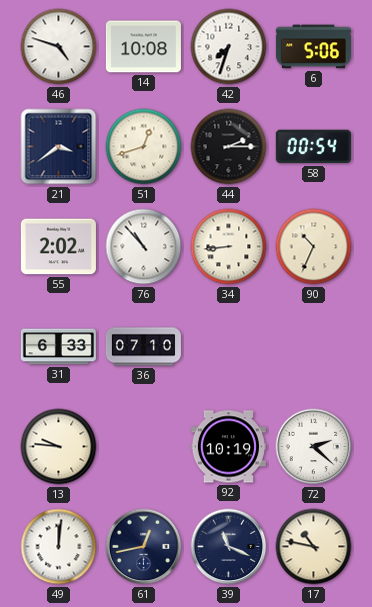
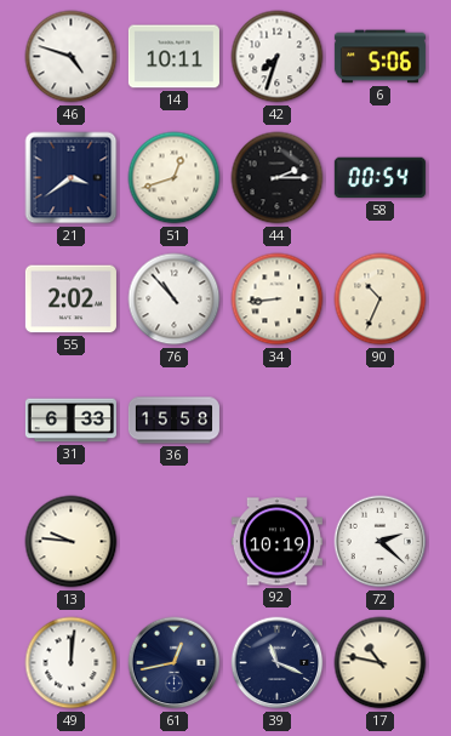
14: 10:08 -> 10:11
36: 07:10 -> 15:58
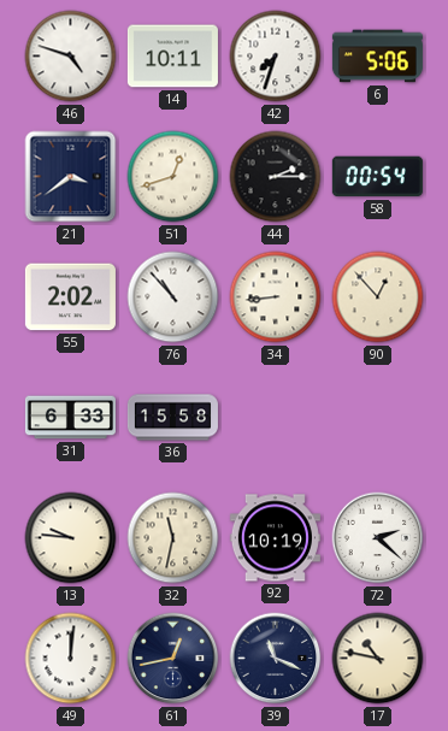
90: 10:34 -> 12:53
32: none -> 11:32
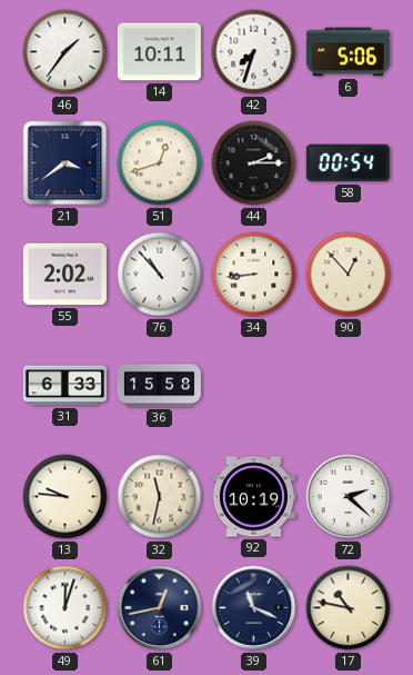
46: 4:48 -> 1:36
49: 12:01 -> 12:03
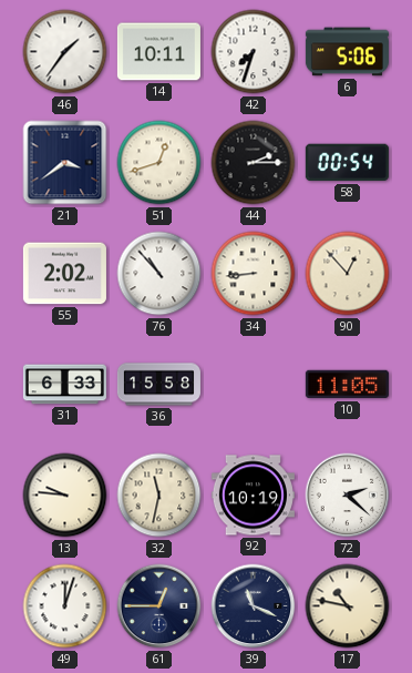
10: none -> 11:05
61: 12:43 -> 12:45
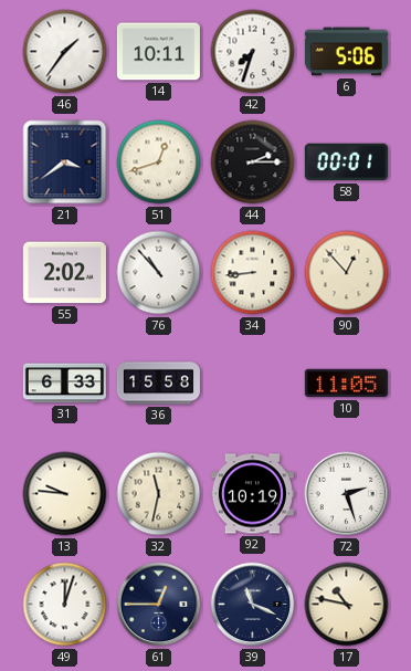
58: 00:54 -> 00:01
72: 2:22 -> 2:27
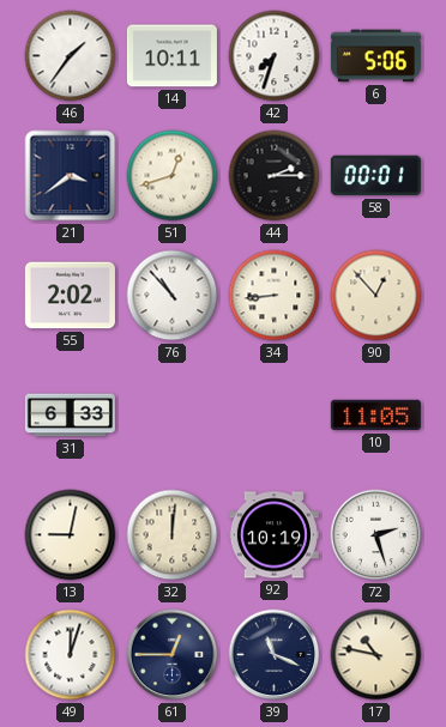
36: 15:58 -> none
13: 9:46 -> 9:02
32: 11:32 -> 12:01
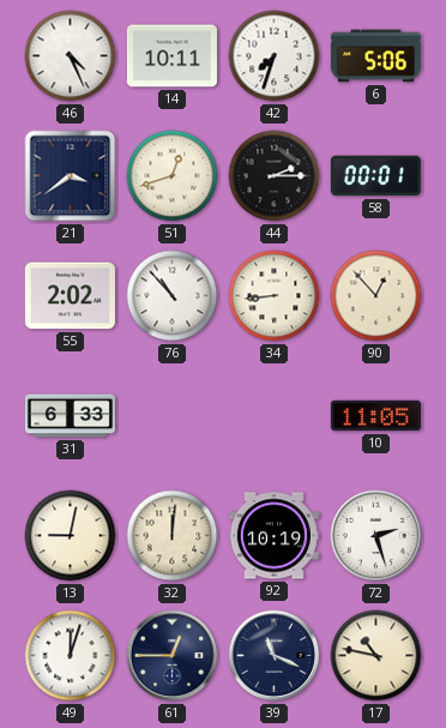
46: 1:36 -> 4:26
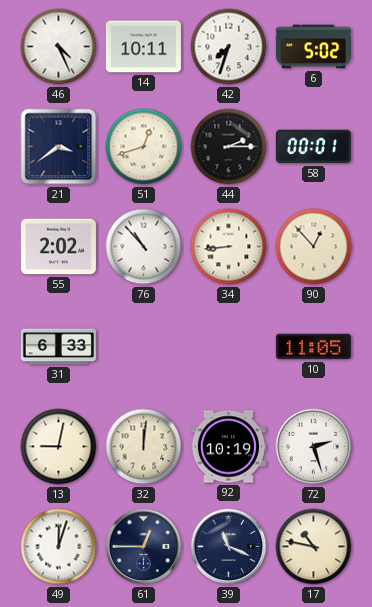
6: 5:06 -> 5:02
